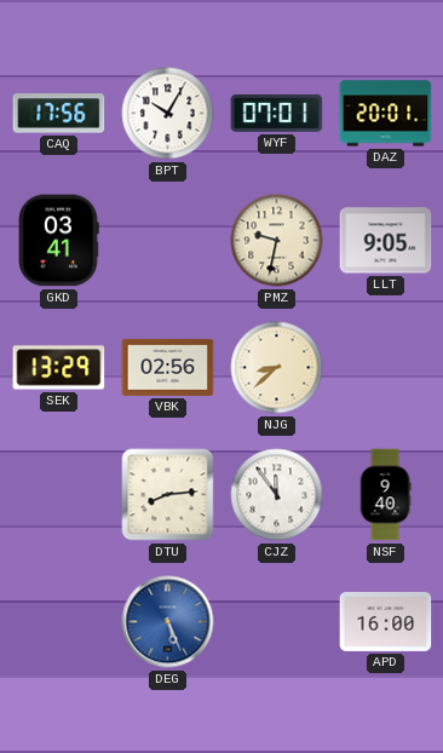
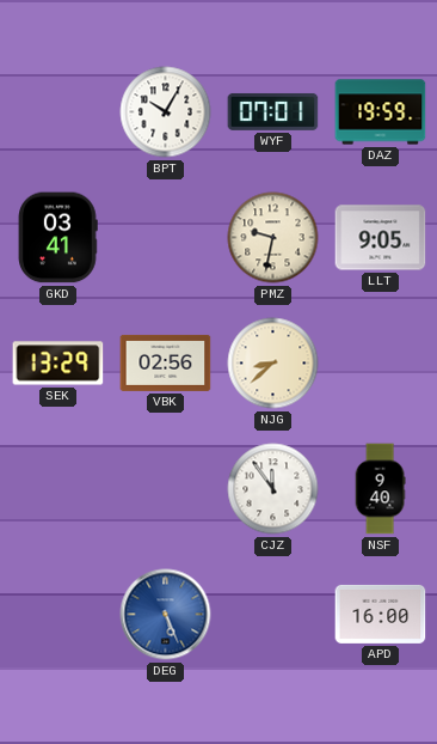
CAQ: 17:56 -> none
DAZ: 20:01 -> 19:59
DTU: 8:14 -> none
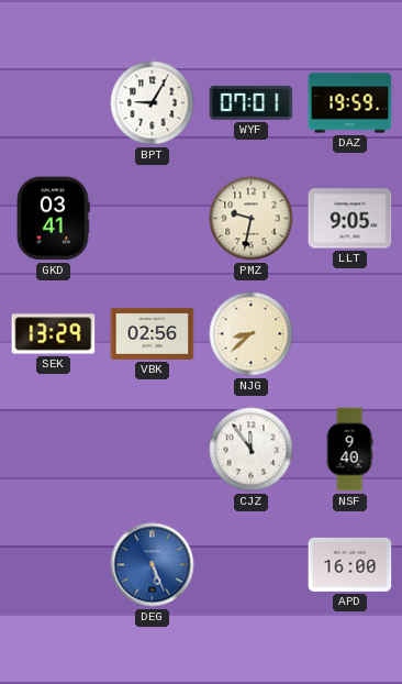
BPT: 10:05 -> 9:05
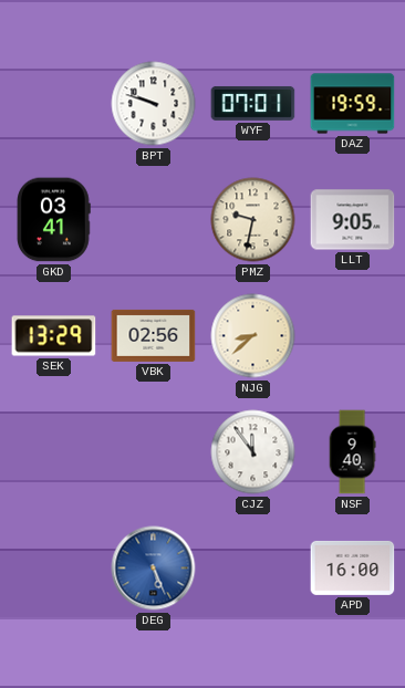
BPT: 9:05 -> 9:48
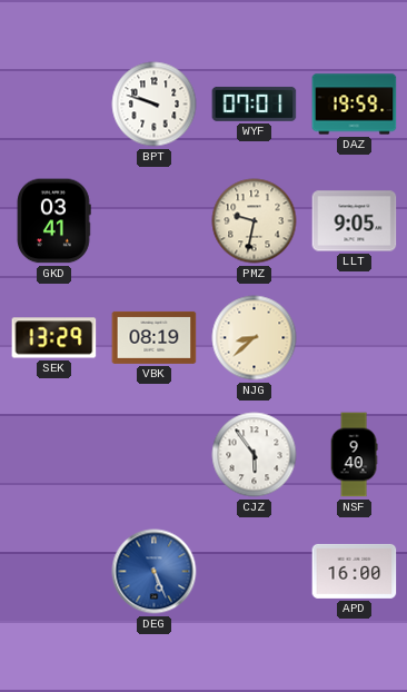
VBK: 02:56 -> 08:19
CJZ: 11:54 -> 5:54
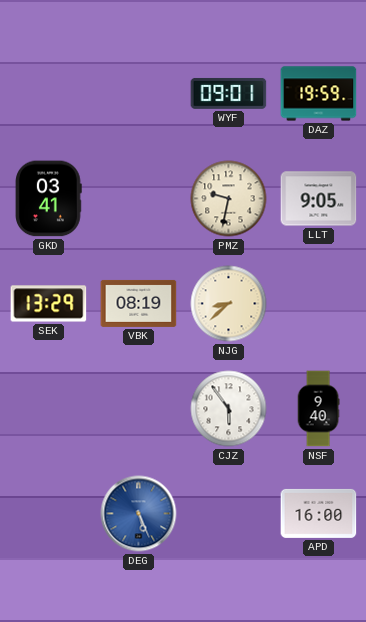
BPT: 9:48 -> none
WYF: 07:01 -> 09:01
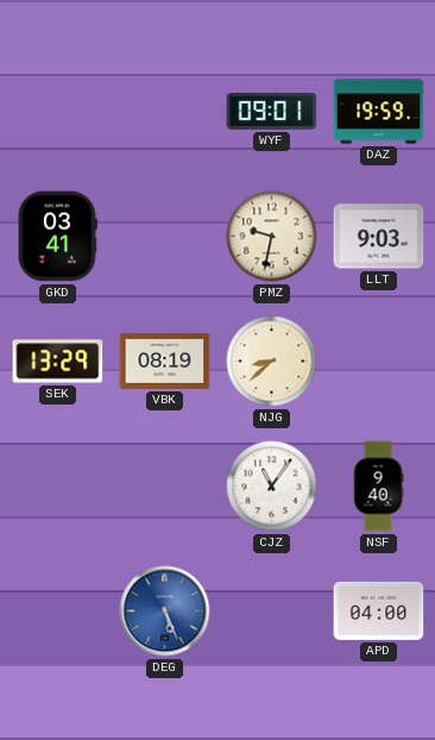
LLT: 9:05 -> 9:03
CJZ: 5:54 -> 11:06
APD: 16:00 -> 04:00
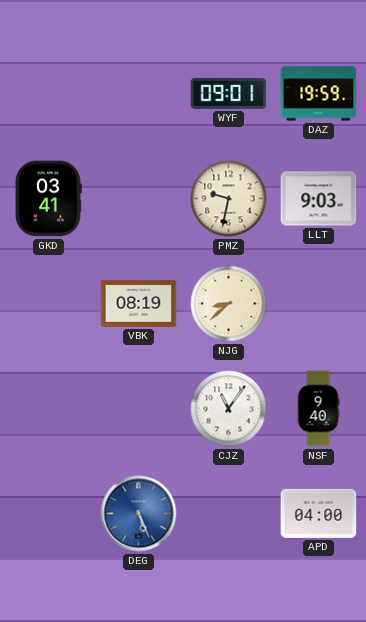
SEK: 13:29 -> none
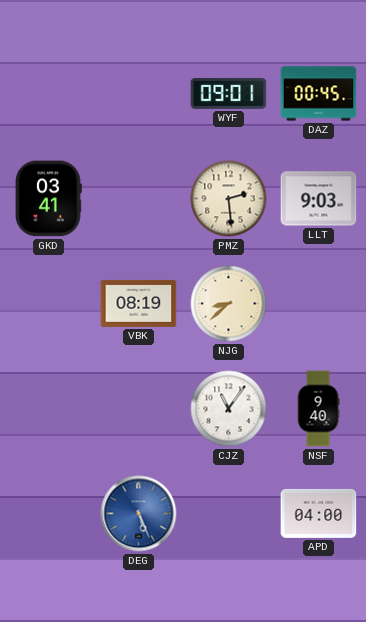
DAZ: 19:59 -> 00:45
PMZ: 9:32 -> 2:29
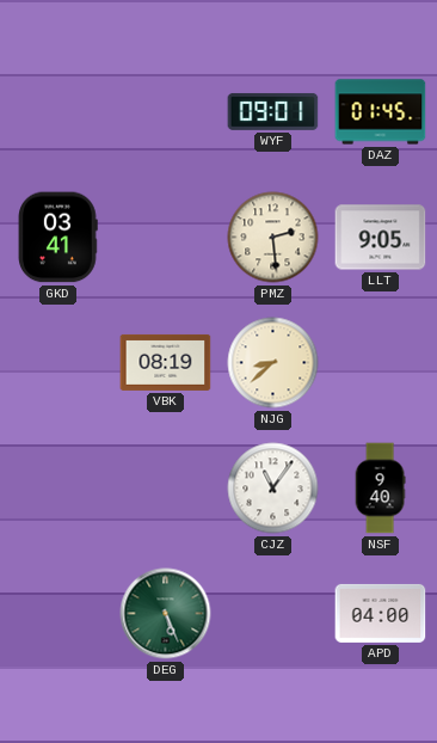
DAZ: 00:45 -> 01:45
LLT: 9:03 -> 9:05
DEG dial: blue -> green
